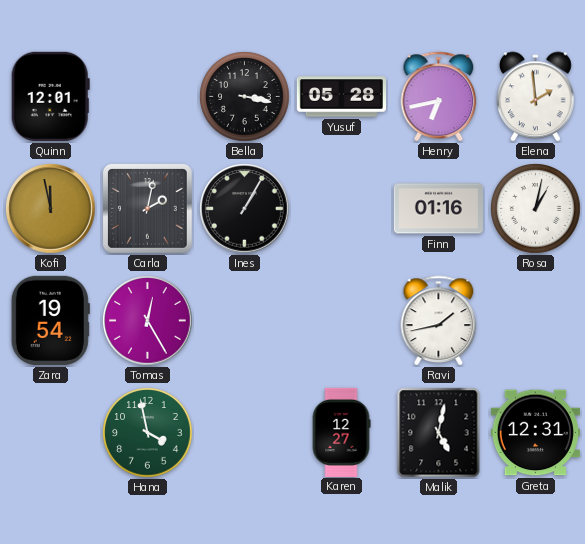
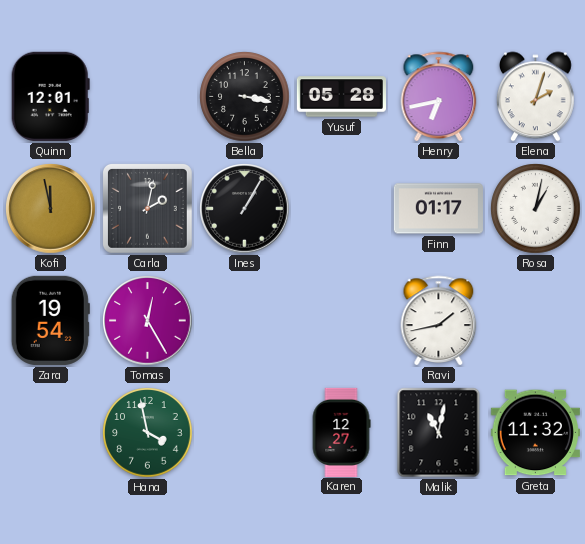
Elena: 1:59 -> 2:03
Finn: 01:16 -> 01:17
Malik: 5:02 -> 11:02
Greta: 12:31 -> 11:32
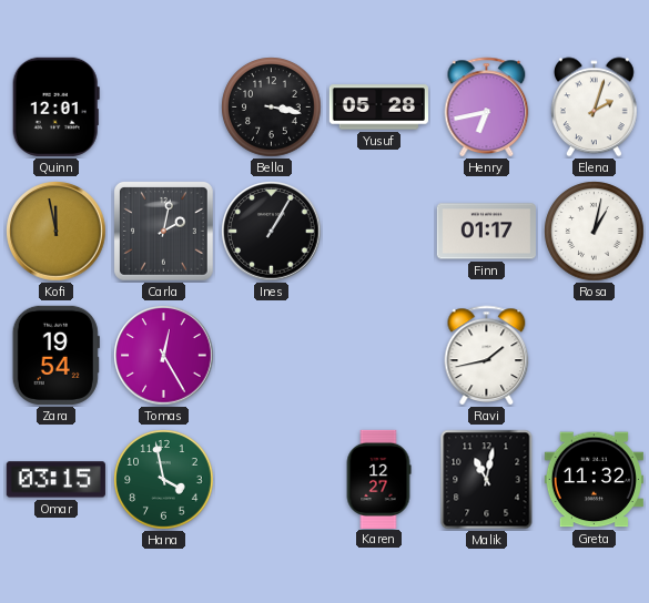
Omar: none -> 03:15
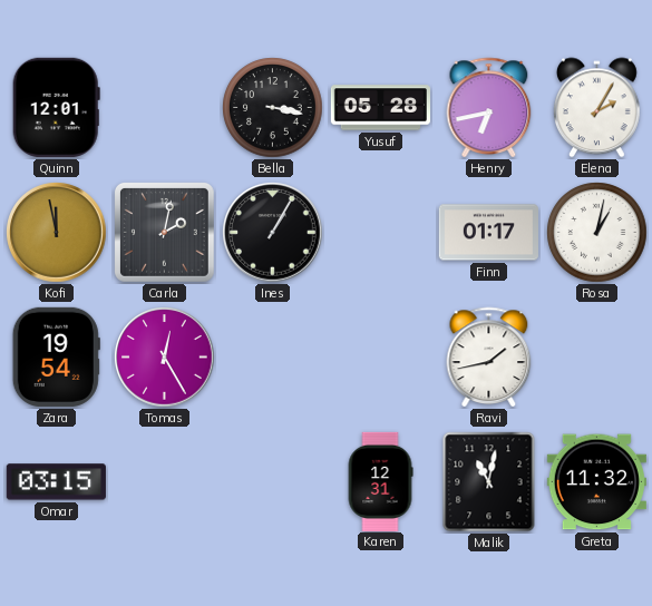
Elena: 2:03 -> 2:05
Hana: 3:58 -> none
Karen: 12:27 -> 12:31
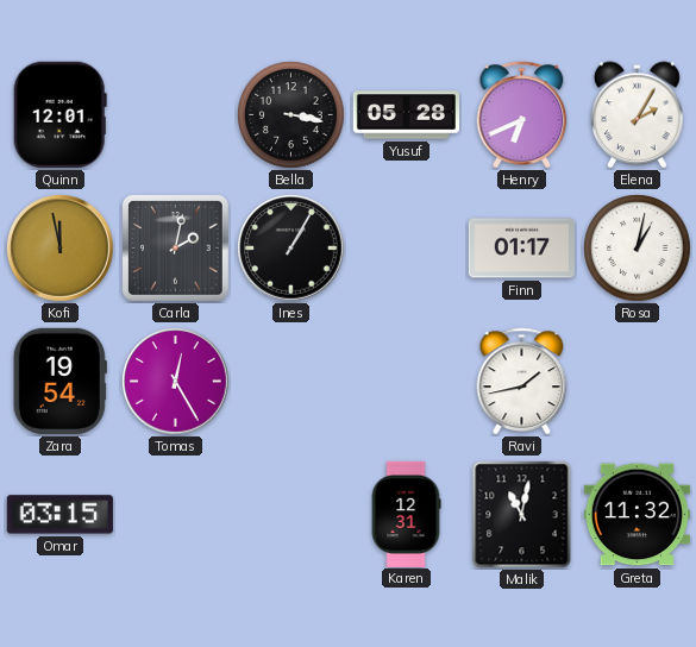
Henry: 6:43 -> 6:41
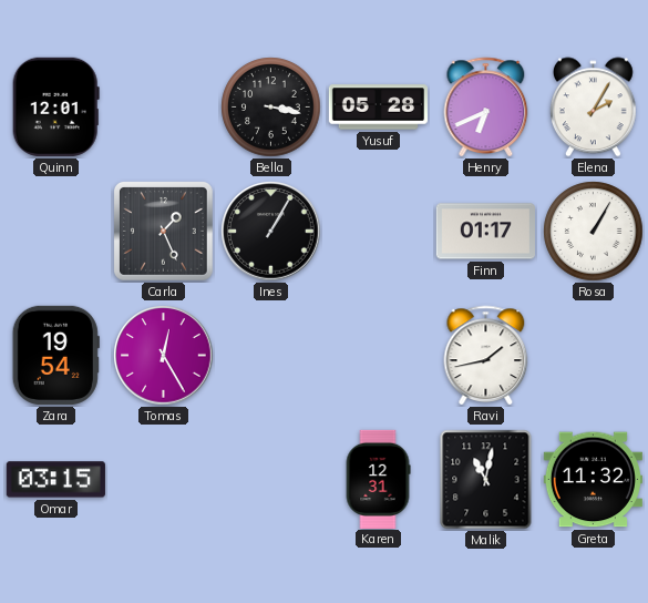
Kofi: 11:58 -> none
Carla: 2:02 -> 1:26
Rosa: 1:02 -> 1:05
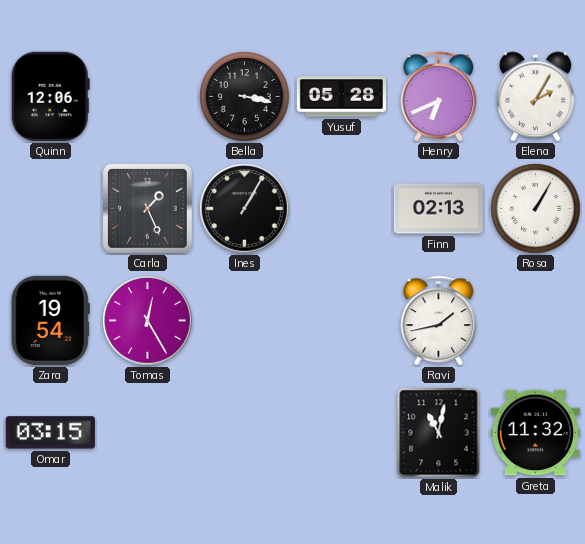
Quinn: 12:01 -> 12:06
Finn: 01:17 -> 02:13
Karen: 12:31 -> none
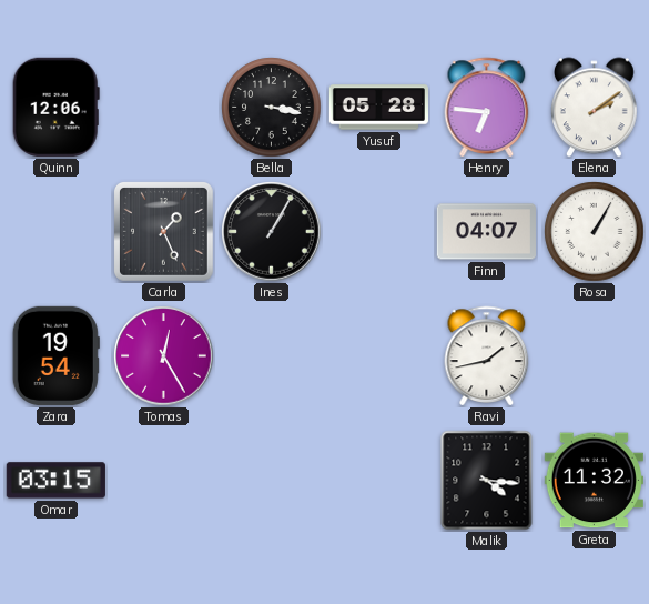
Henry: 6:41 -> 6:46
Elena: 2:05 -> 2:09
Finn: 02:13 -> 04:07
Malik: 11:02 -> 4:16
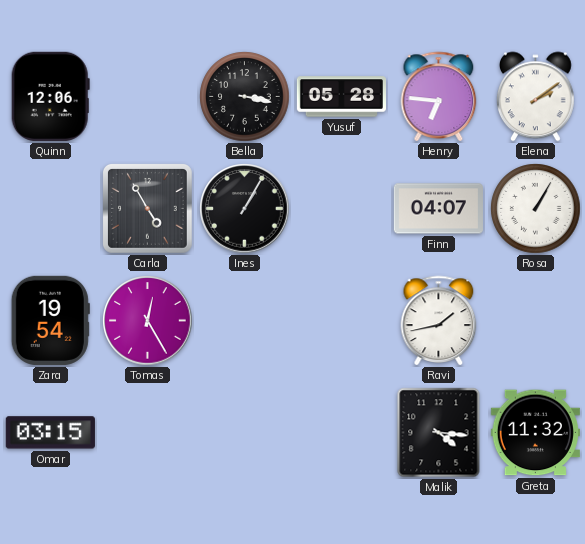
Carla: 1:26 -> 4:55
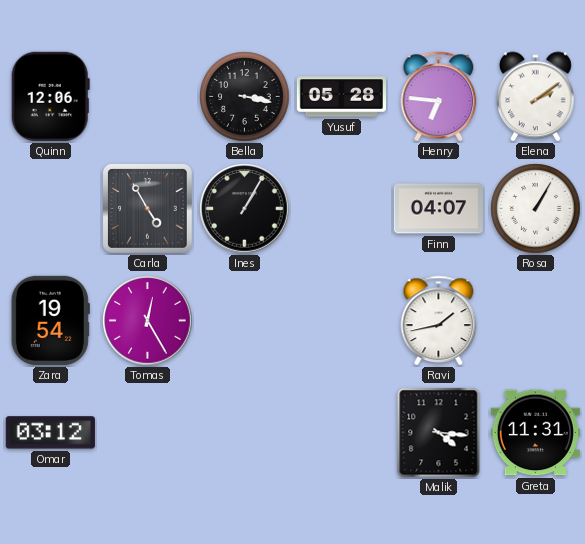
Omar: 03:15 -> 03:12
Greta: 11:32 -> 11:31
